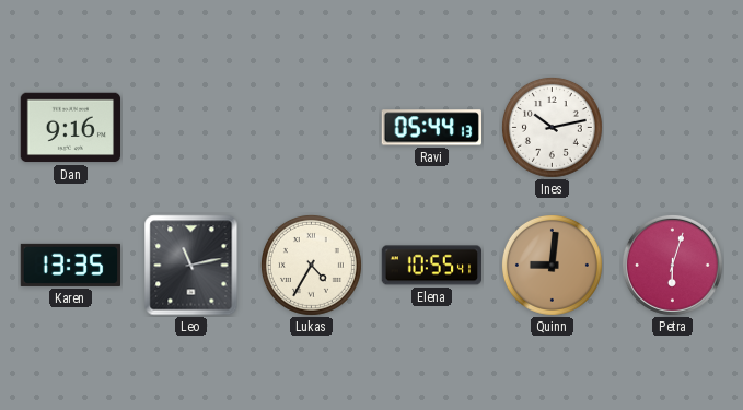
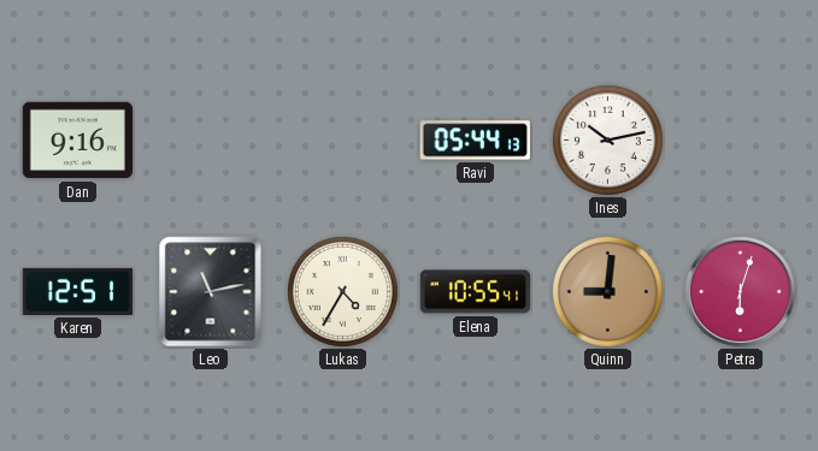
Karen: 13:35 -> 12:51
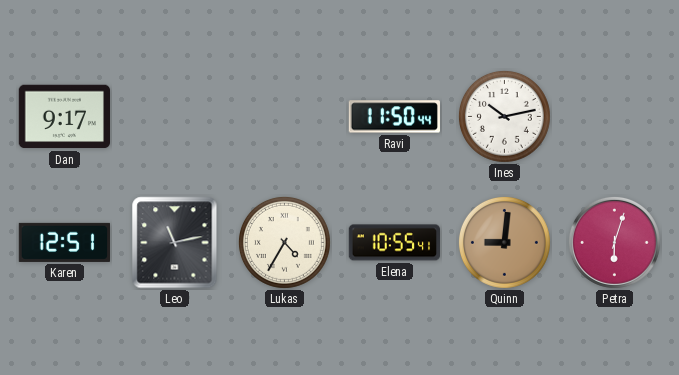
Dan: 9:16 -> 9:17
Ravi: 05:44 -> 11:50
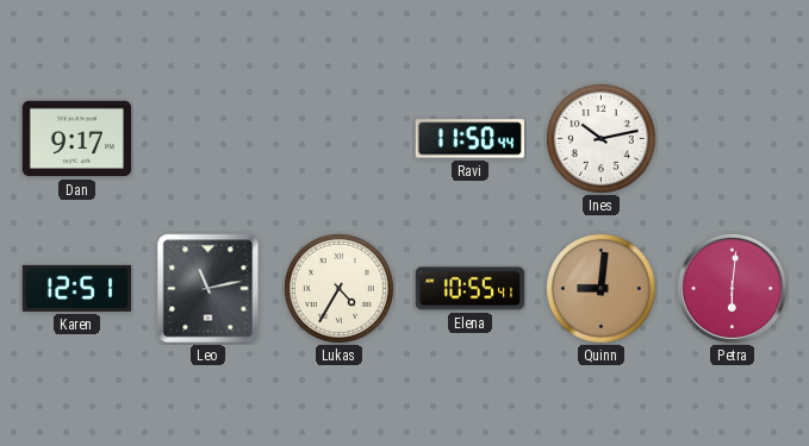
Petra: 6:03 -> 6:01
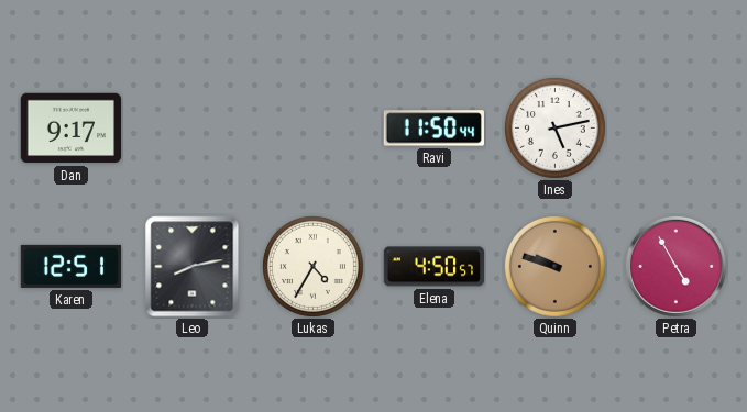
Ines: 10:13 -> 5:13
Leo: 11:13 -> 8:13
Elena: 10:55 -> 4:50
Quinn: 9:01 -> 9:48
Petra: 6:01 -> 4:55
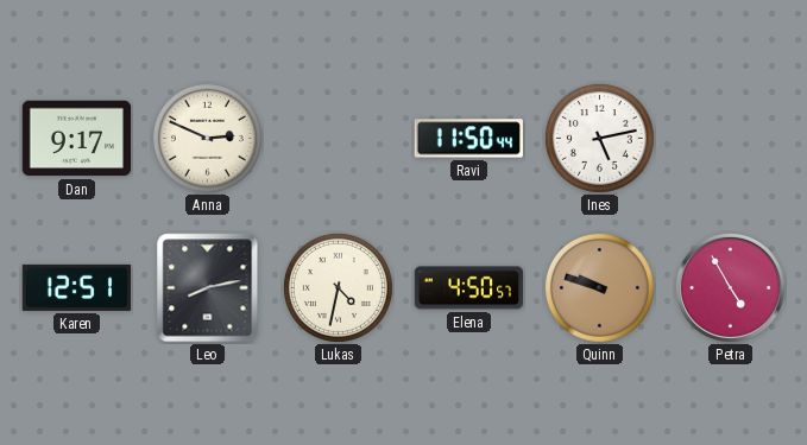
Anna: none -> 2:49
Lukas: 4:35 -> 4:32
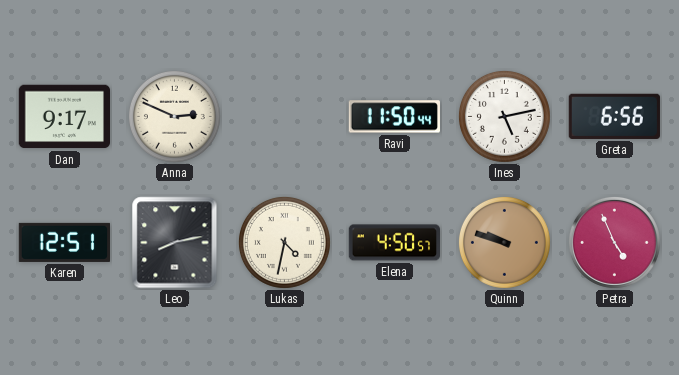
Greta: none -> 6:56
Petra: 4:55 -> 4:56
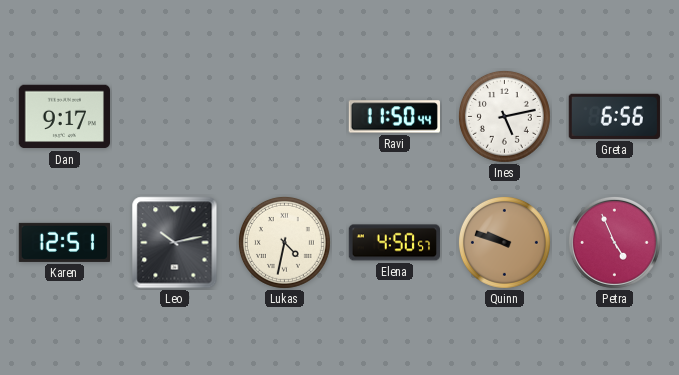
Anna: 2:49 -> none
Leo: 8:13 -> 10:13
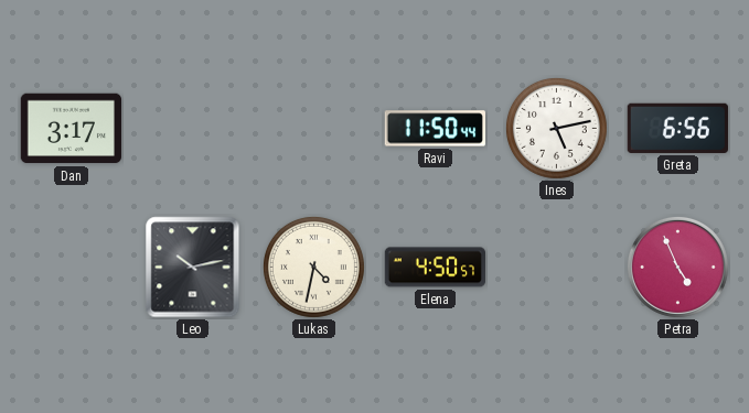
Dan: 9:17 -> 3:17
Karen: 12:51 -> none
Quinn: 9:48 -> none
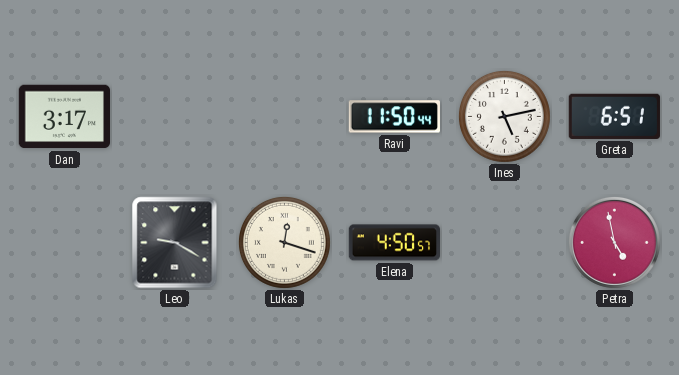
Greta: 6:56 -> 6:51
Leo: 10:13 -> 9:20
Lukas: 4:32 -> 12:18
Petra: 4:56 -> 4:58
